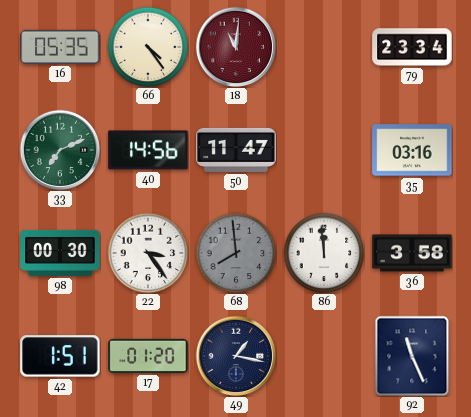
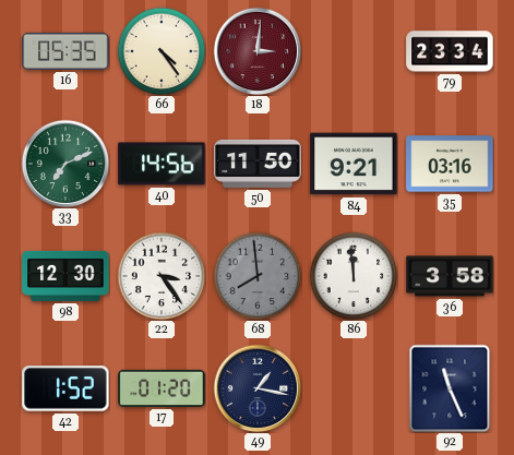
18: 11:01 -> 3:01
50: 11:47 -> 11:50
84: none -> 9:21
98: 00:30 -> 12:30
42: 1:51 -> 1:52
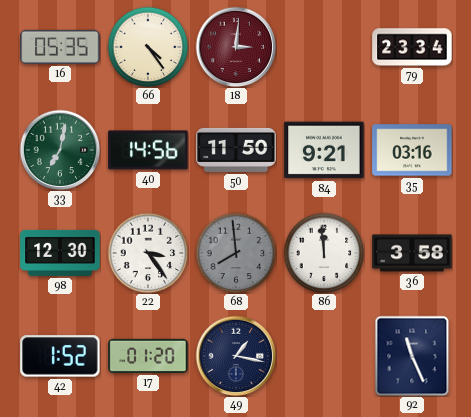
33: 7:11 -> 7:02
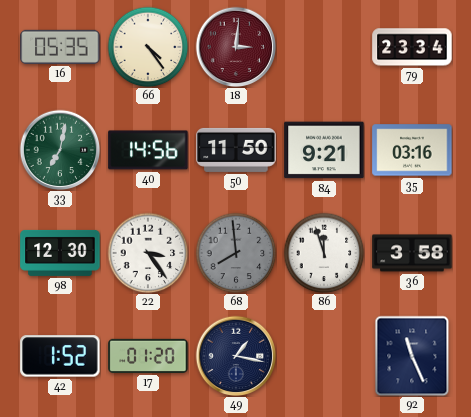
86: 11:59 -> 11:57
